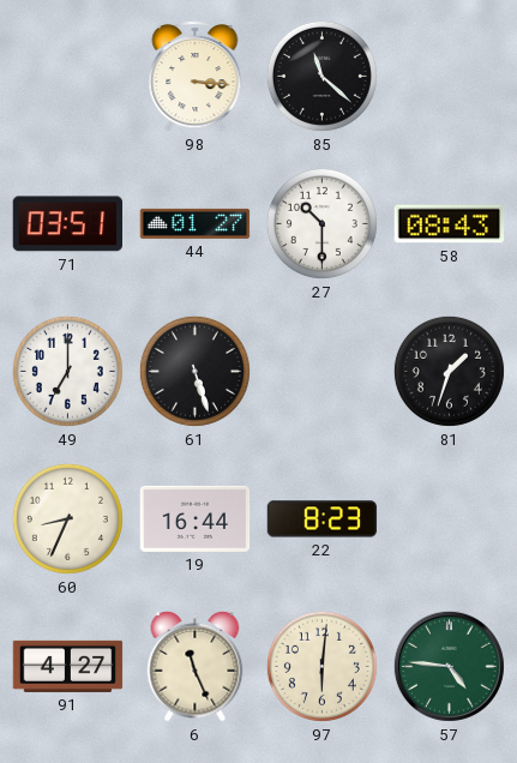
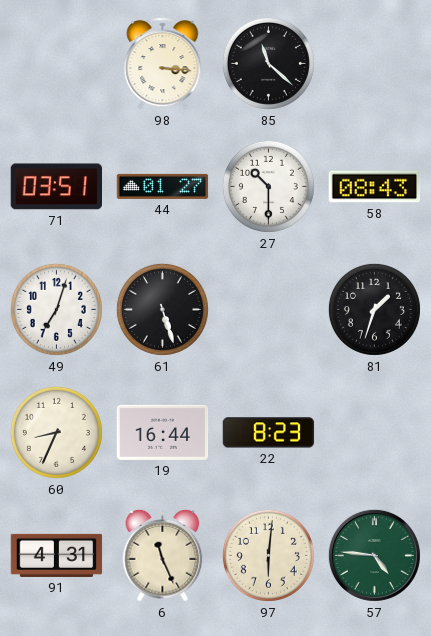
49: 7:00 -> 7:03
91: 4:27 -> 4:31
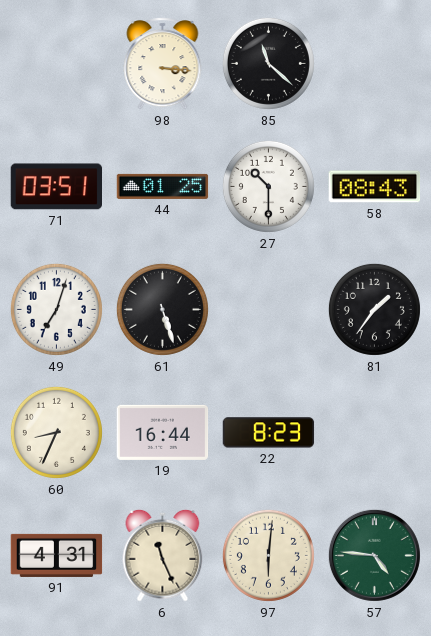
44: 01:27 -> 01:25
81: 1:33 -> 1:36
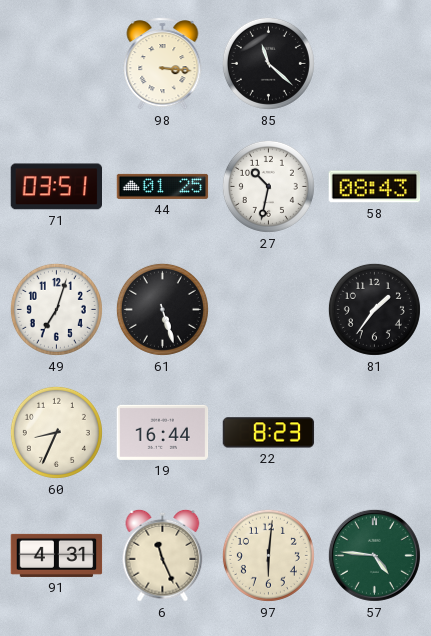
27: 10:30 -> 10:32
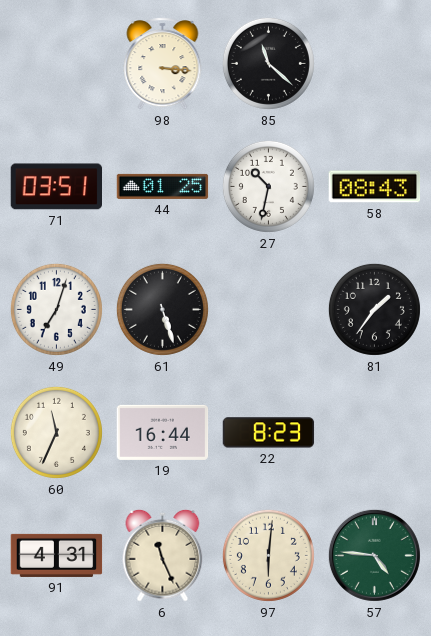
60: 8:34 -> 11:34
